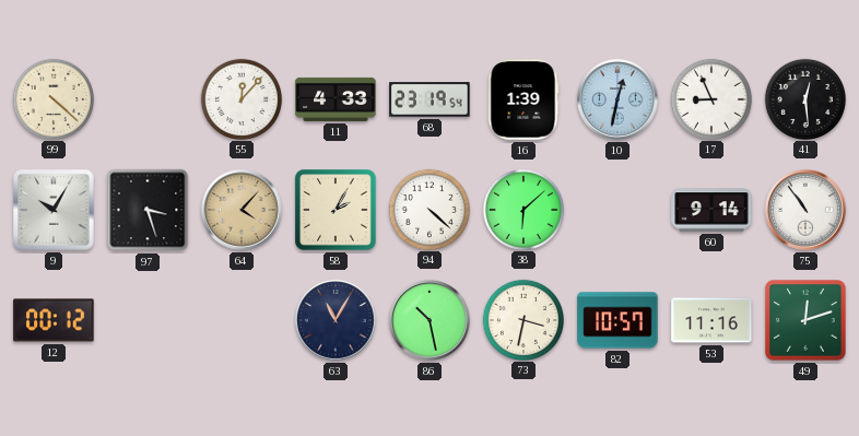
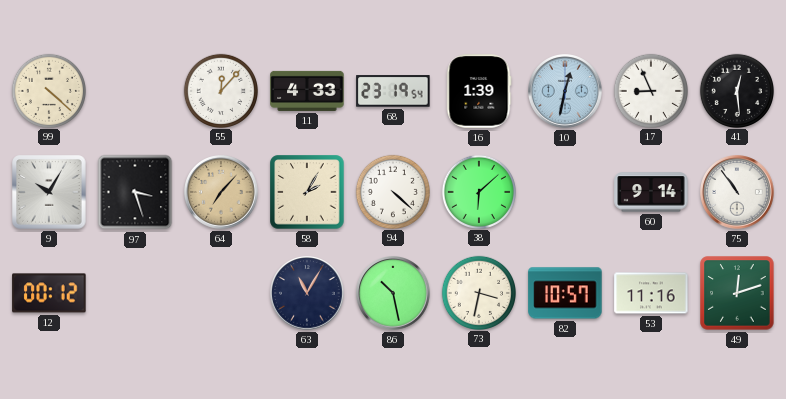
64: 4:07 -> 7:07
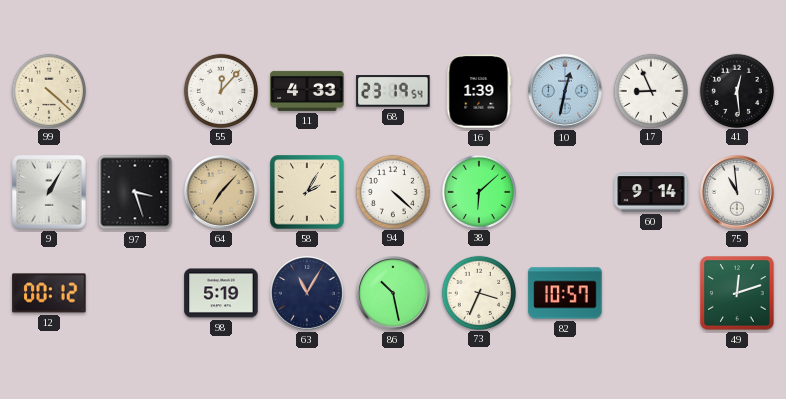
9: 10:05 -> 1:05
75: 10:54 -> 10:59
98: none -> 5:19
73: 3:32 -> 3:34
53: 11:16 -> none
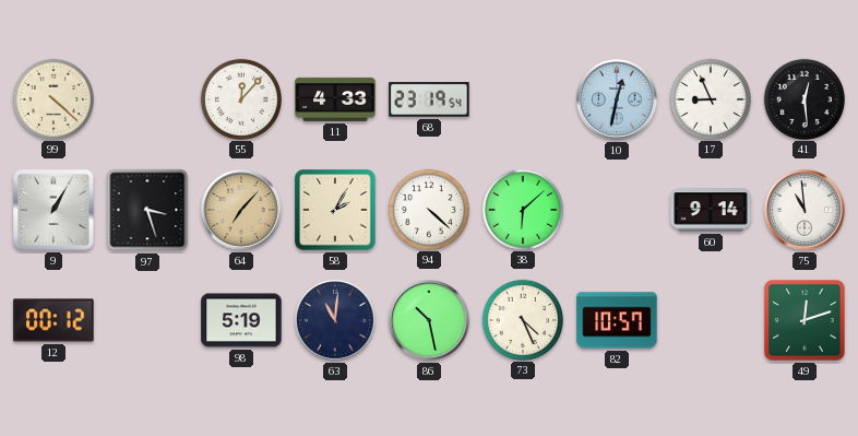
16: 1:39 -> none
63: 11:05 -> 11:01
73: 3:34 -> 4:26
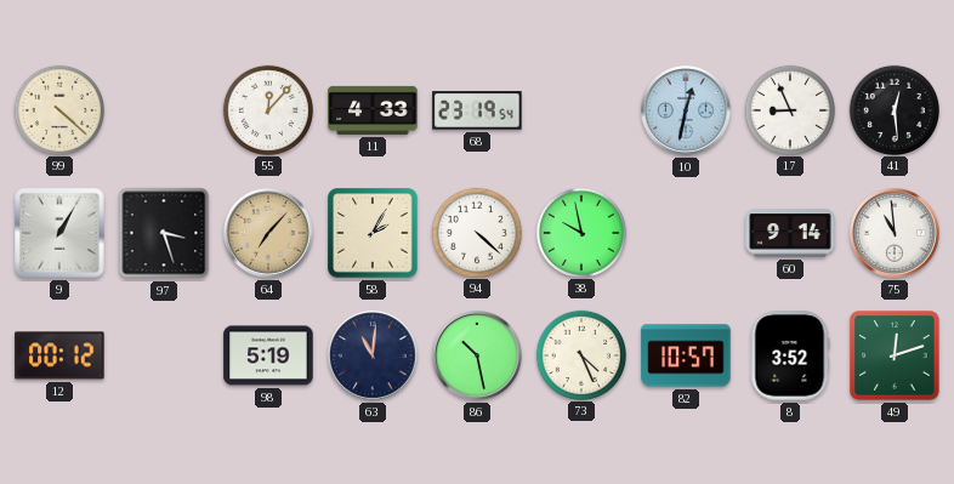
38: 6:08 -> 9:58
8: none -> 3:52
